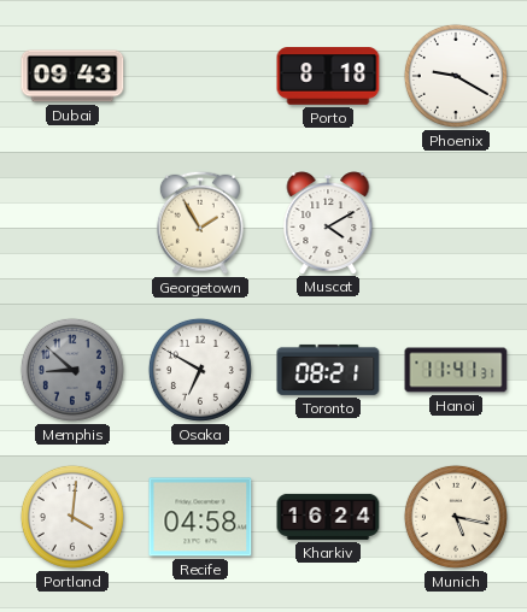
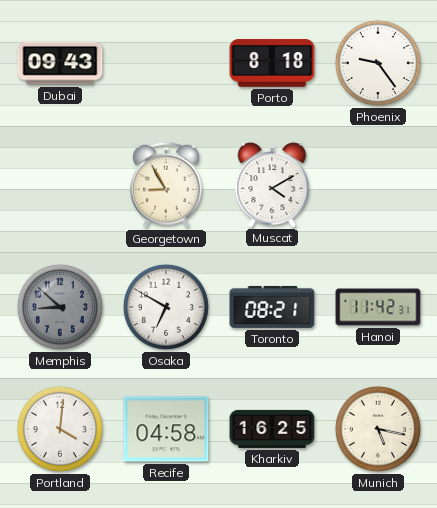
Phoenix: 9:20 -> 9:24
Georgetown: 1:55 -> 8:55
Hanoi: 11:41 -> 11:42
Kharkiv: 16:24 -> 16:25
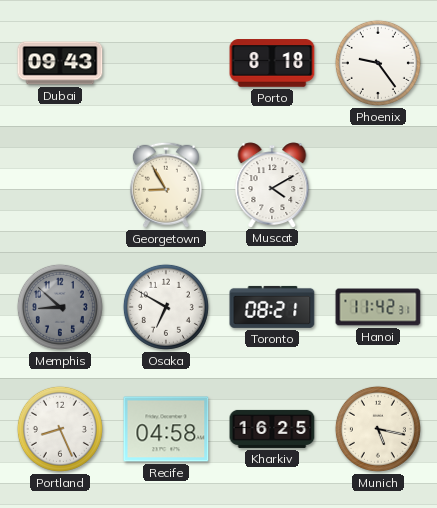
Portland: 4:01 -> 8:26
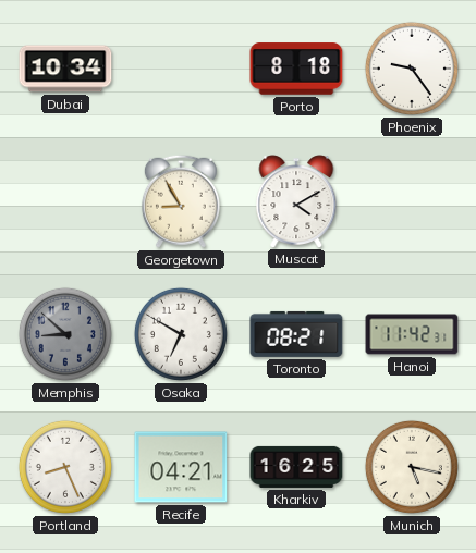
Dubai: 09:43 -> 10:34
Recife: 04:58 -> 04:21
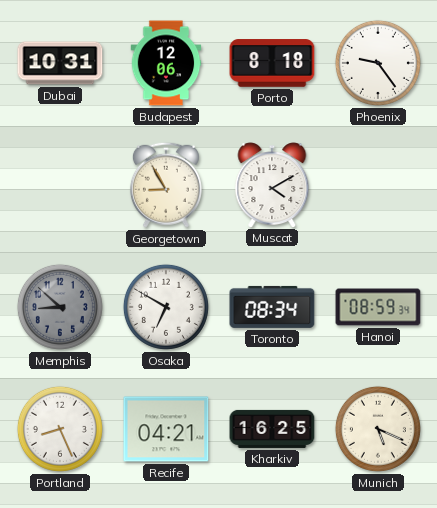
Dubai: 10:34 -> 10:31
Budapest: none -> 12:06
Toronto: 08:21 -> 08:34
Hanoi: 11:42 -> 08:59
Munich: 5:17 -> 5:19
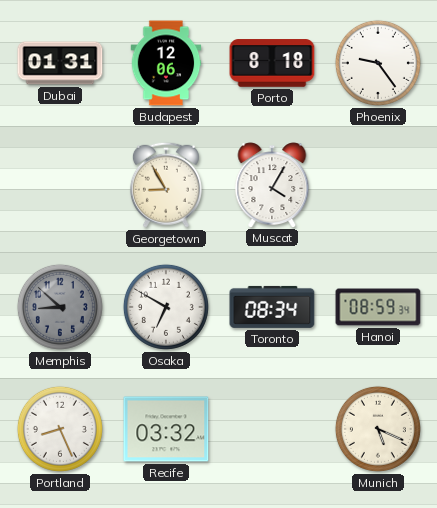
Dubai: 10:31 -> 01:31
Muscat: 4:10 -> 4:05
Recife: 04:21 -> 03:32
Kharkiv: 16:25 -> none
